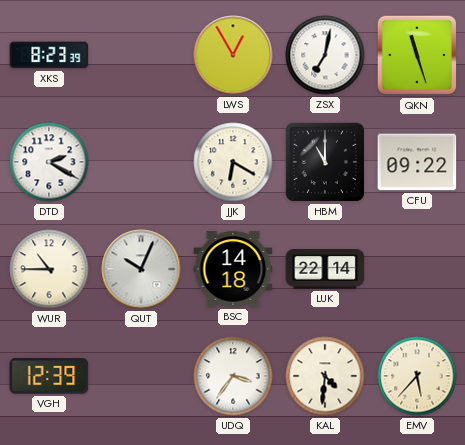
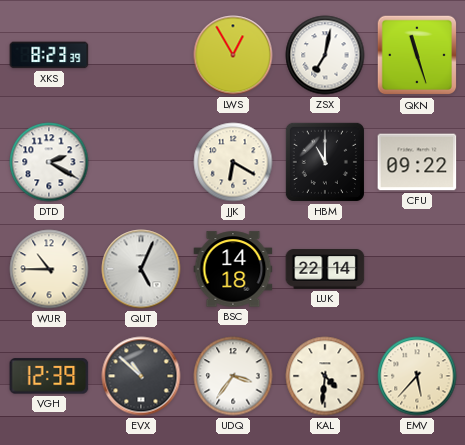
QUT: 10:04 -> 5:04
EVX: none -> 10:52
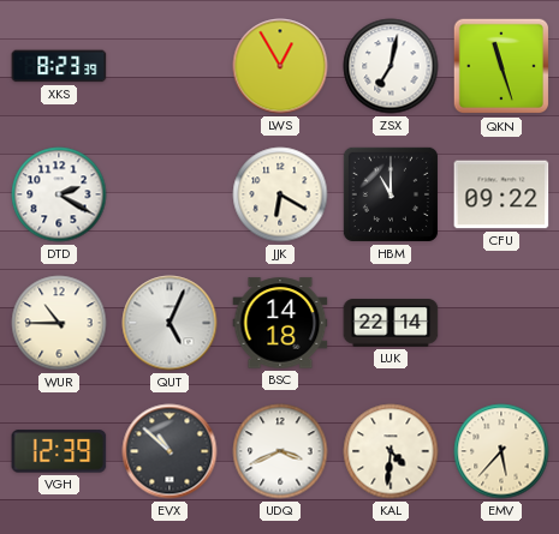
UDQ: 3:36 -> 3:41
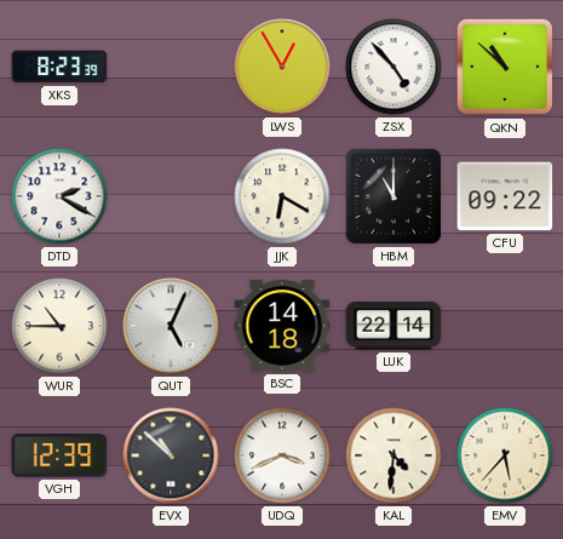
ZSX: 7:02 -> 4:53
QKN: 11:27 -> 10:52
